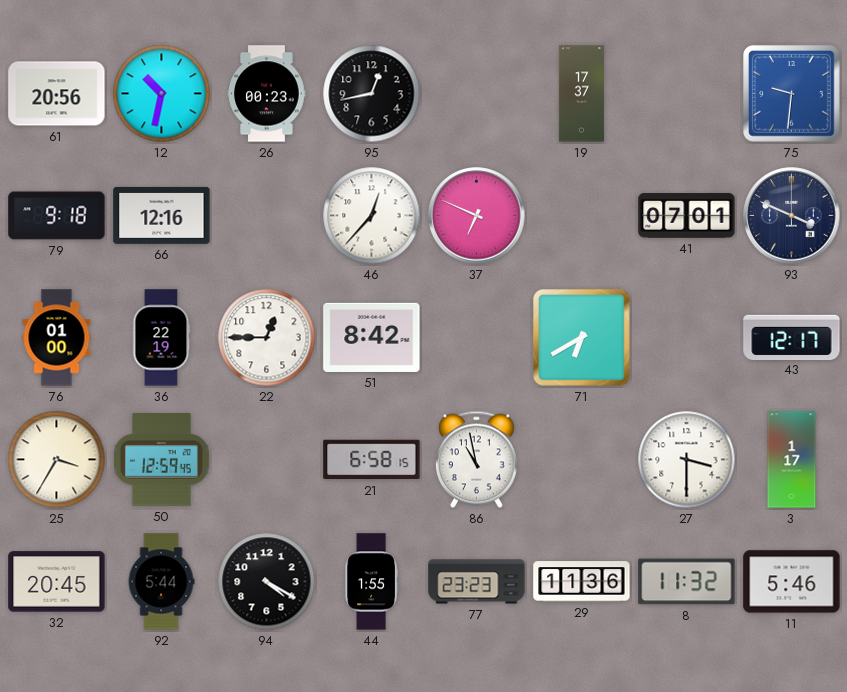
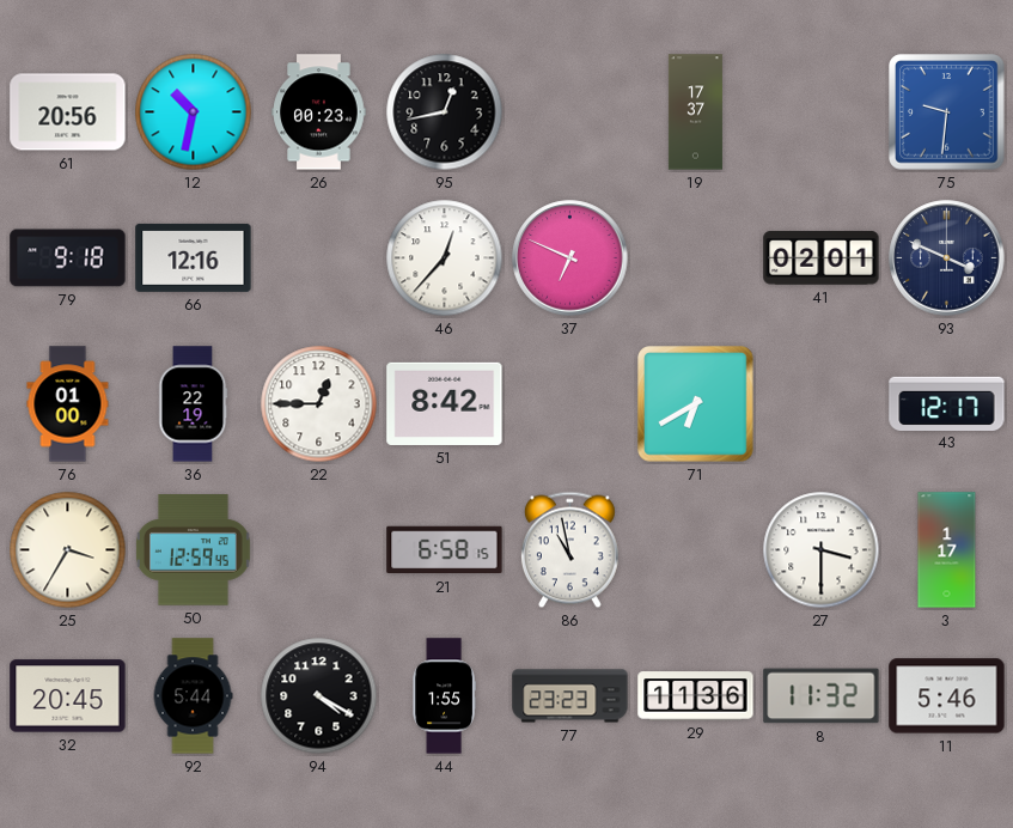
41: 07:01 -> 02:01
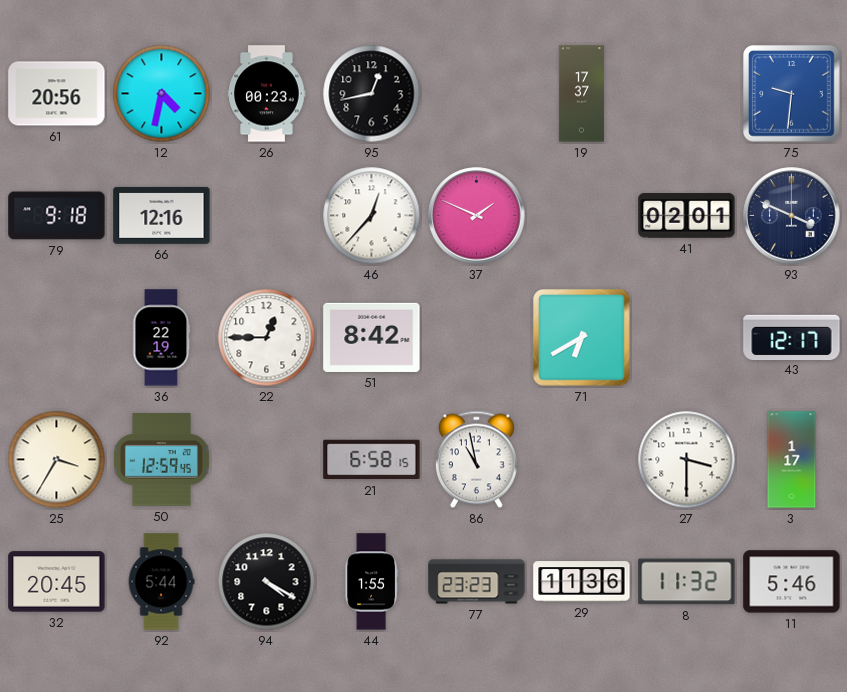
12: 10:32 -> 4:32
37: 6:49 -> 1:49
76: 01:00 -> none
